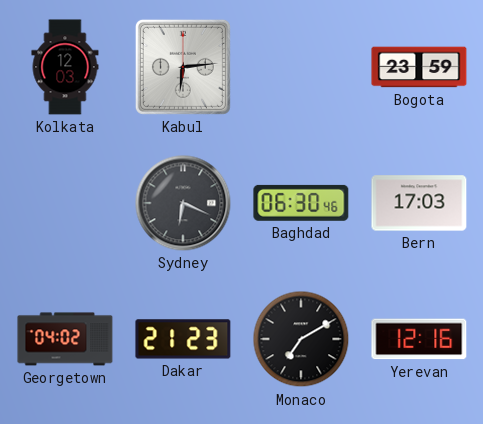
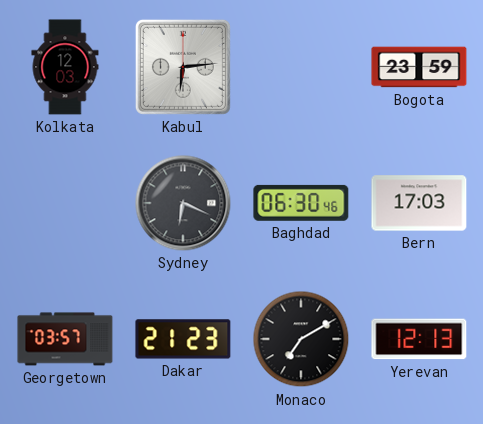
Georgetown: 04:02 -> 03:57
Yerevan: 12:16 -> 12:13
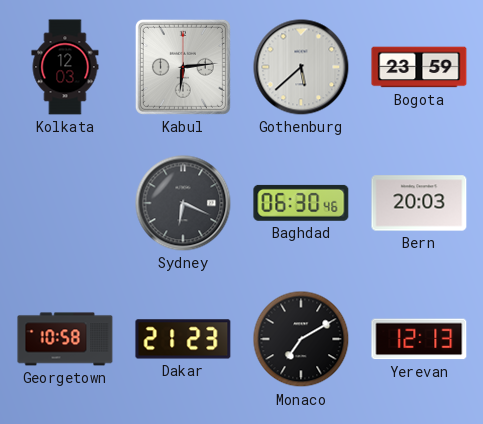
Gothenburg: none -> 5:38
Bern: 17:03 -> 20:03
Georgetown: 03:57 -> 10:58
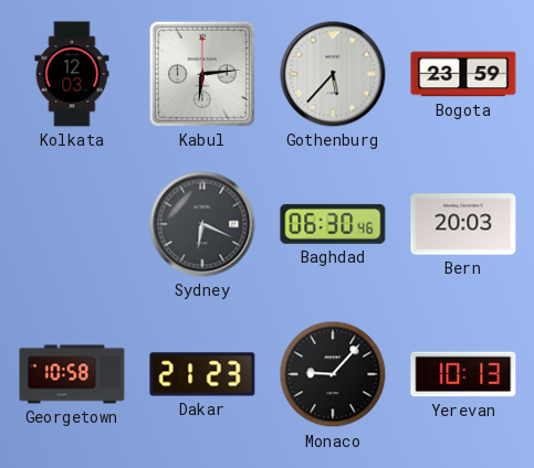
Gothenburg: 5:38 -> 5:37
Monaco: 7:10 -> 9:07
Yerevan: 12:13 -> 10:13
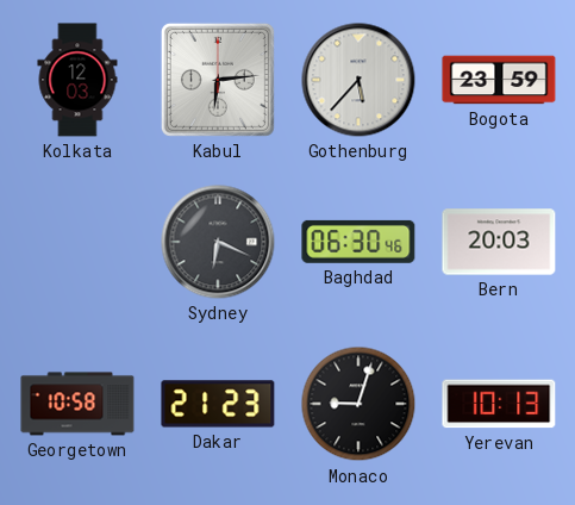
Monaco: 9:07 -> 9:03
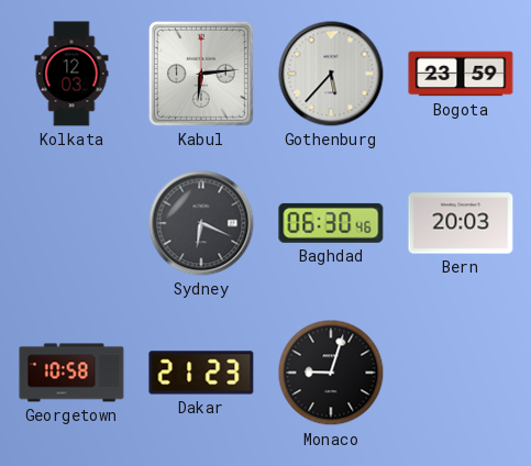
Yerevan: 10:13 -> none
